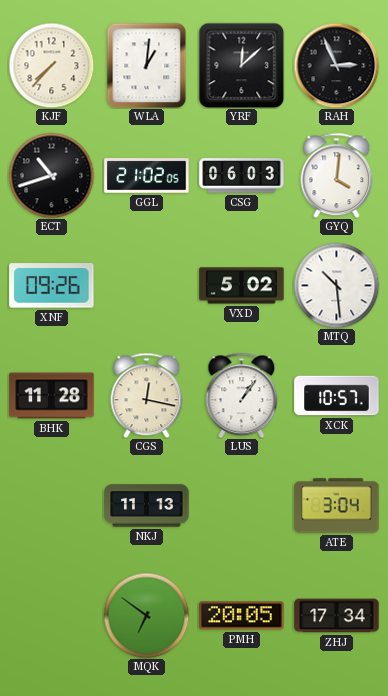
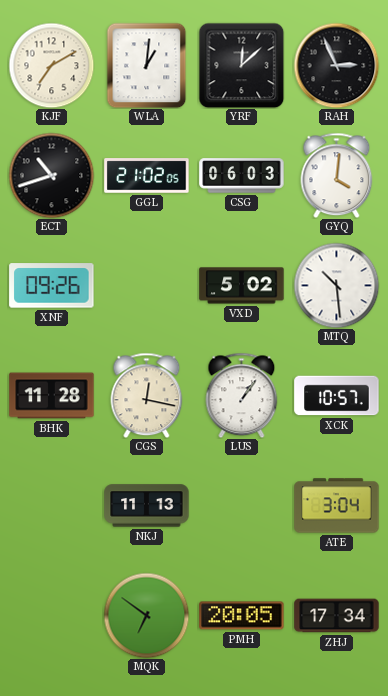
KJF: 7:37 -> 7:10
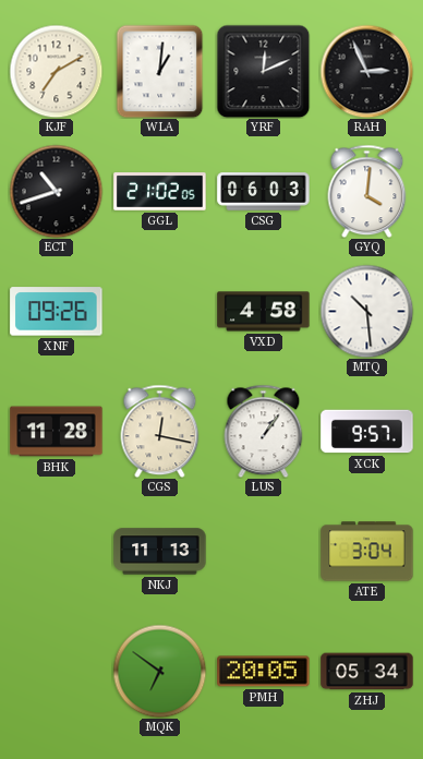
YRF: 12:08 -> 12:11
VXD: 5:02 -> 4:58
XCK: 10:57 -> 9:57
ZHJ: 17:34 -> 05:34
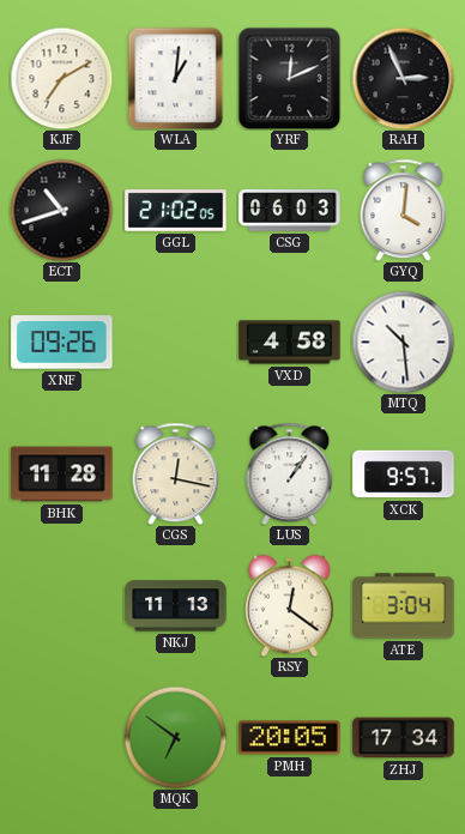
RSY: none -> 12:21
ZHJ: 05:34 -> 17:34
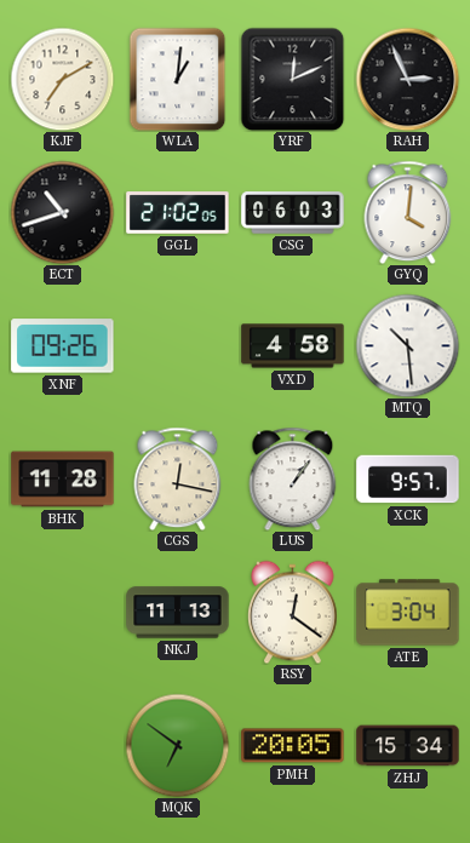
ZHJ: 17:34 -> 15:34
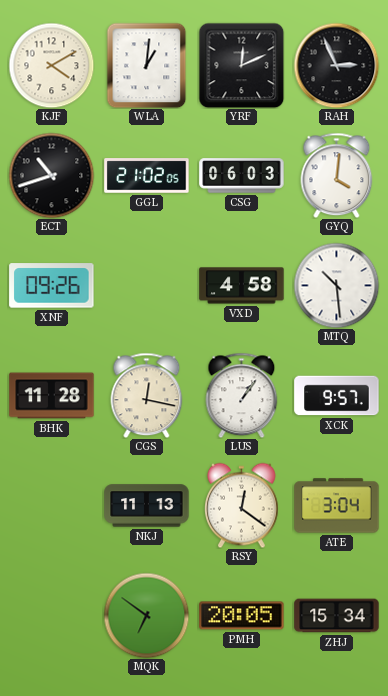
KJF: 7:10 -> 4:10
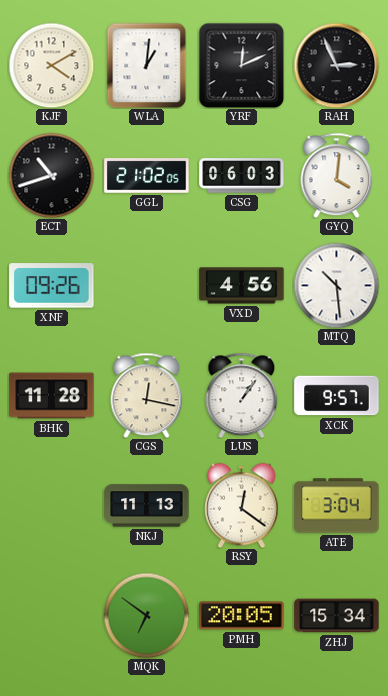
VXD: 4:58 -> 4:56
